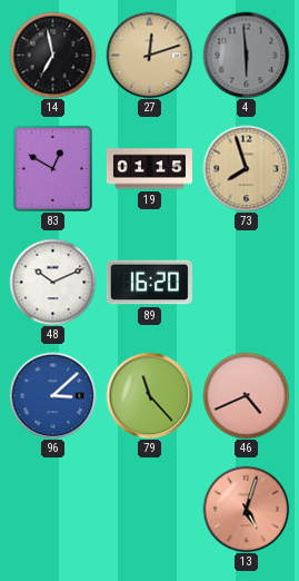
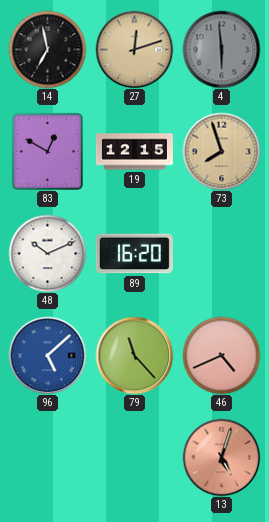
19: 01:15 -> 12:15
96: 3:08 -> 5:08
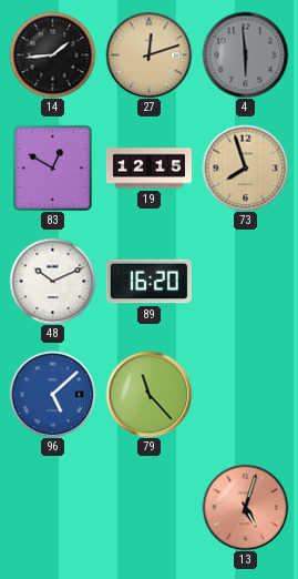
14: 6:58 -> 1:44
46: 4:41 -> none
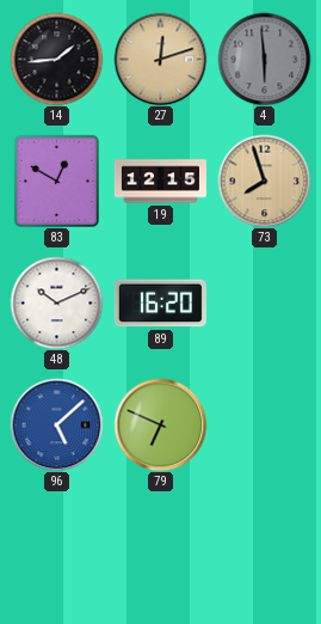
79: 11:23 -> 6:49
13: 5:03 -> none
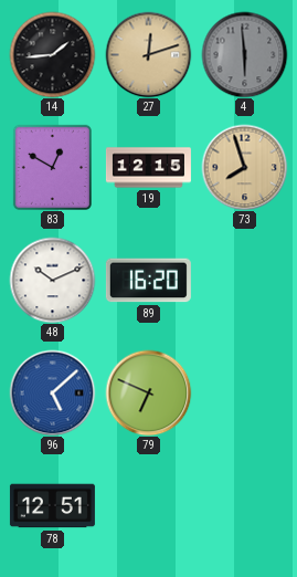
78: none -> 12:51
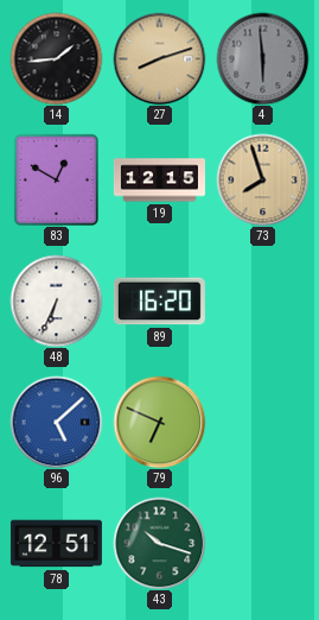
27: 12:12 -> 8:12
48: 10:11 -> 6:34
43: none -> 10:18
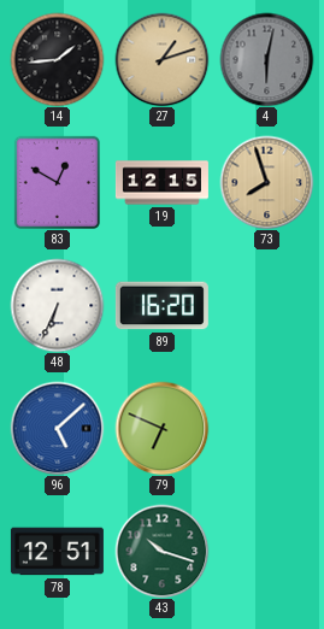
27: 8:12 -> 1:12
4: 5:59 -> 6:02
